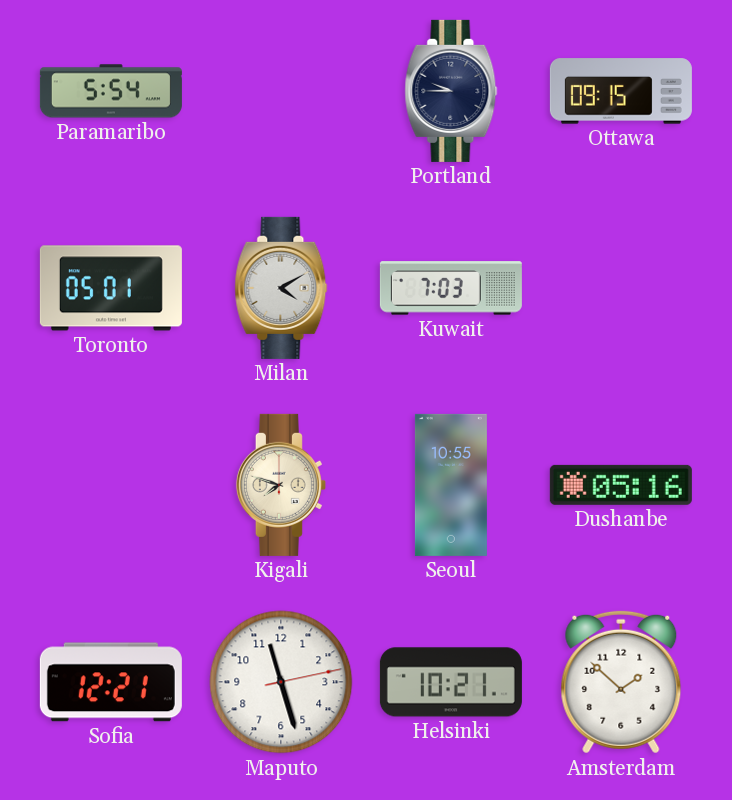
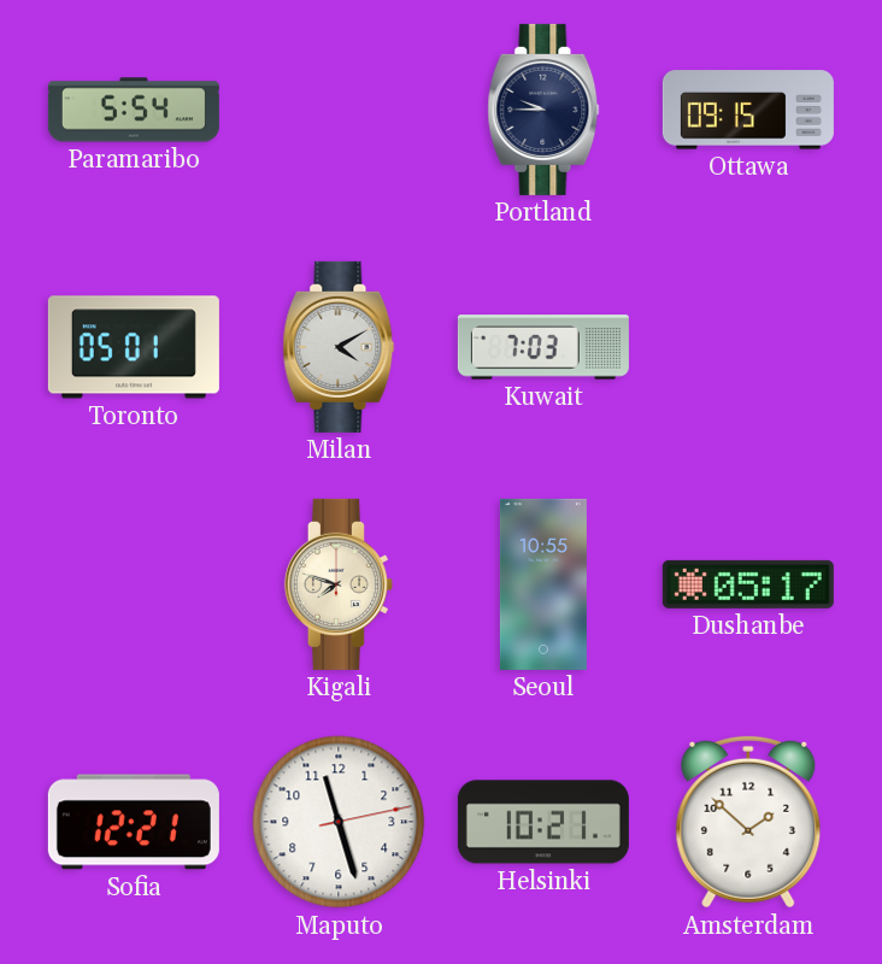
Dushanbe: 05:16 -> 05:17
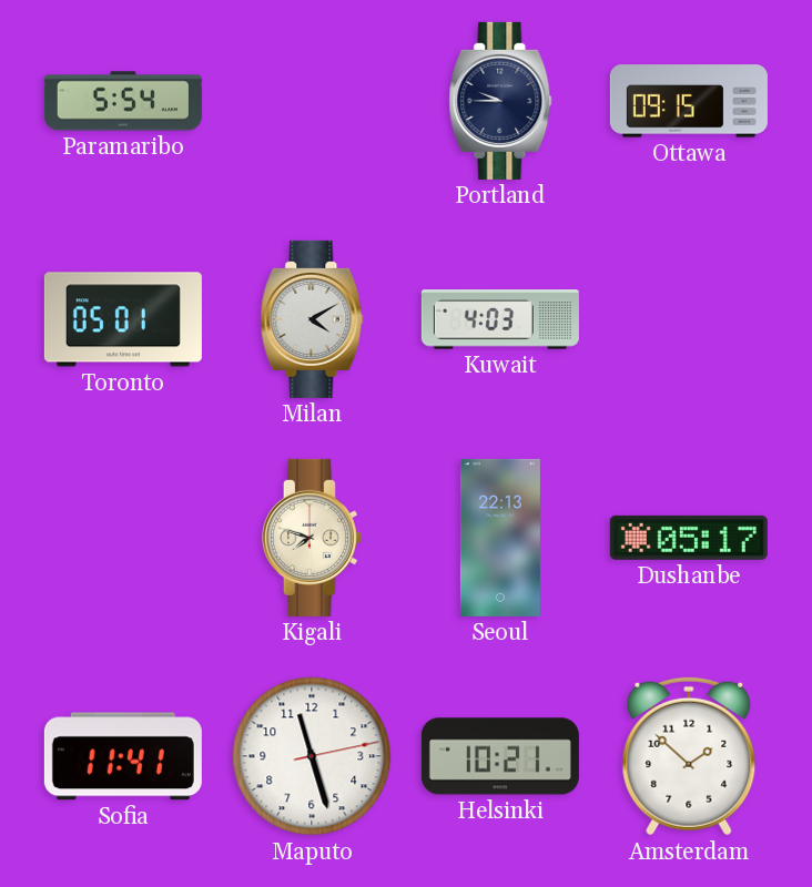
Kuwait: 7:03 -> 4:03
Seoul: 10:55 -> 22:13
Sofia: 12:21 -> 11:41
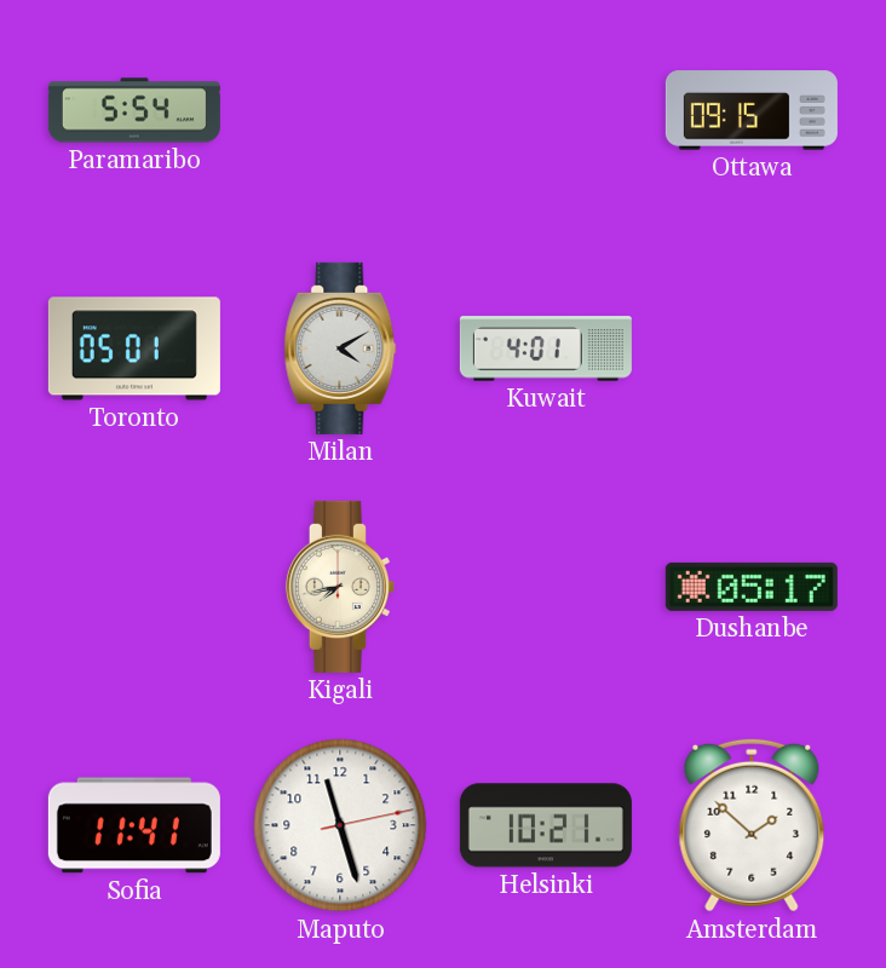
Portland: 9:45 -> none
Kuwait: 4:03 -> 4:01
Kigali: 7:48 -> 7:43
Seoul: 22:13 -> none
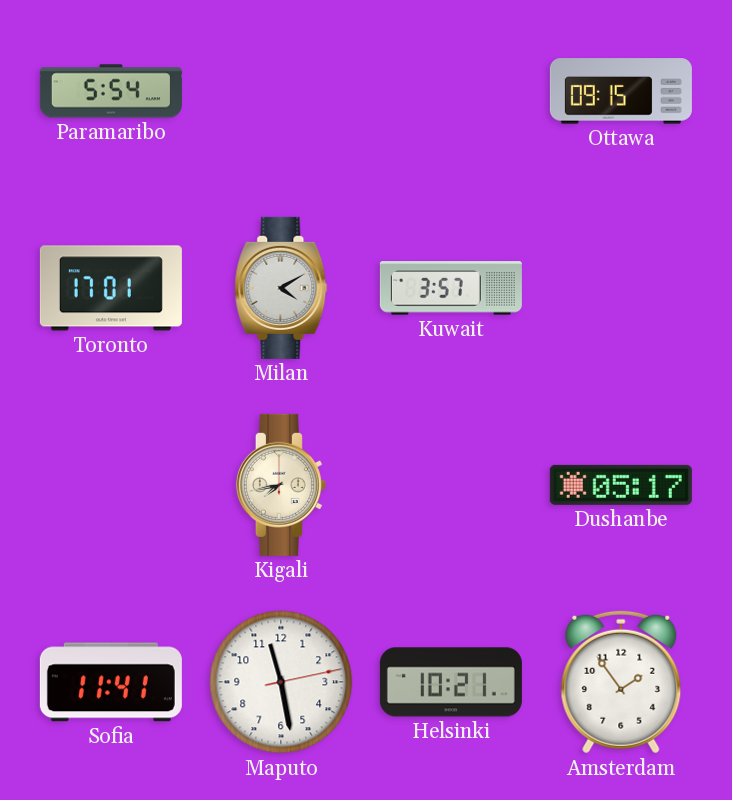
Toronto: 05:01 -> 17:01
Kuwait: 4:01 -> 3:57
Maputo: 11:27 -> 11:28
Amsterdam: 1:52 -> 1:54
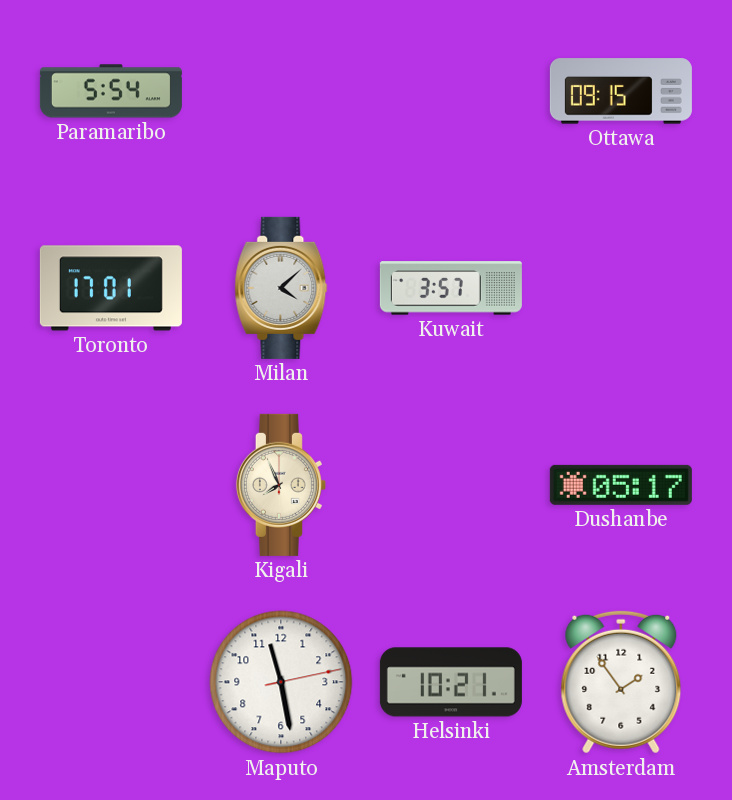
Milan: 4:10 -> 4:08
Kigali: 7:43 -> 7:56
Sofia: 11:41 -> none
